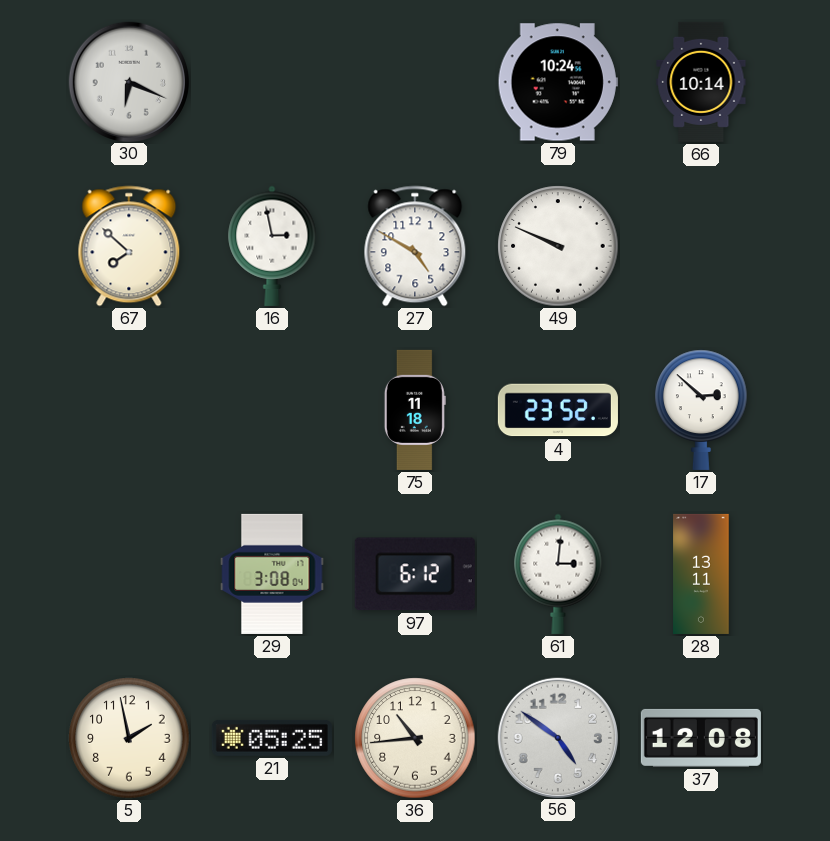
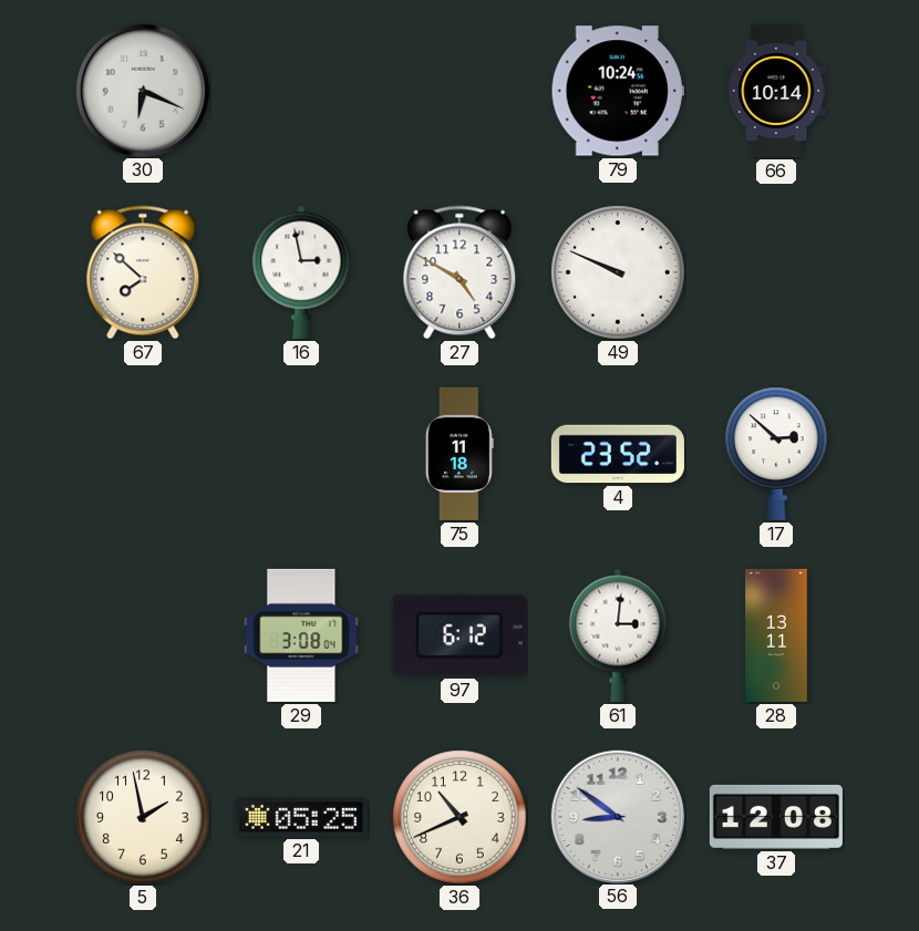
36: 10:44 -> 10:41
56: 4:51 -> 8:51
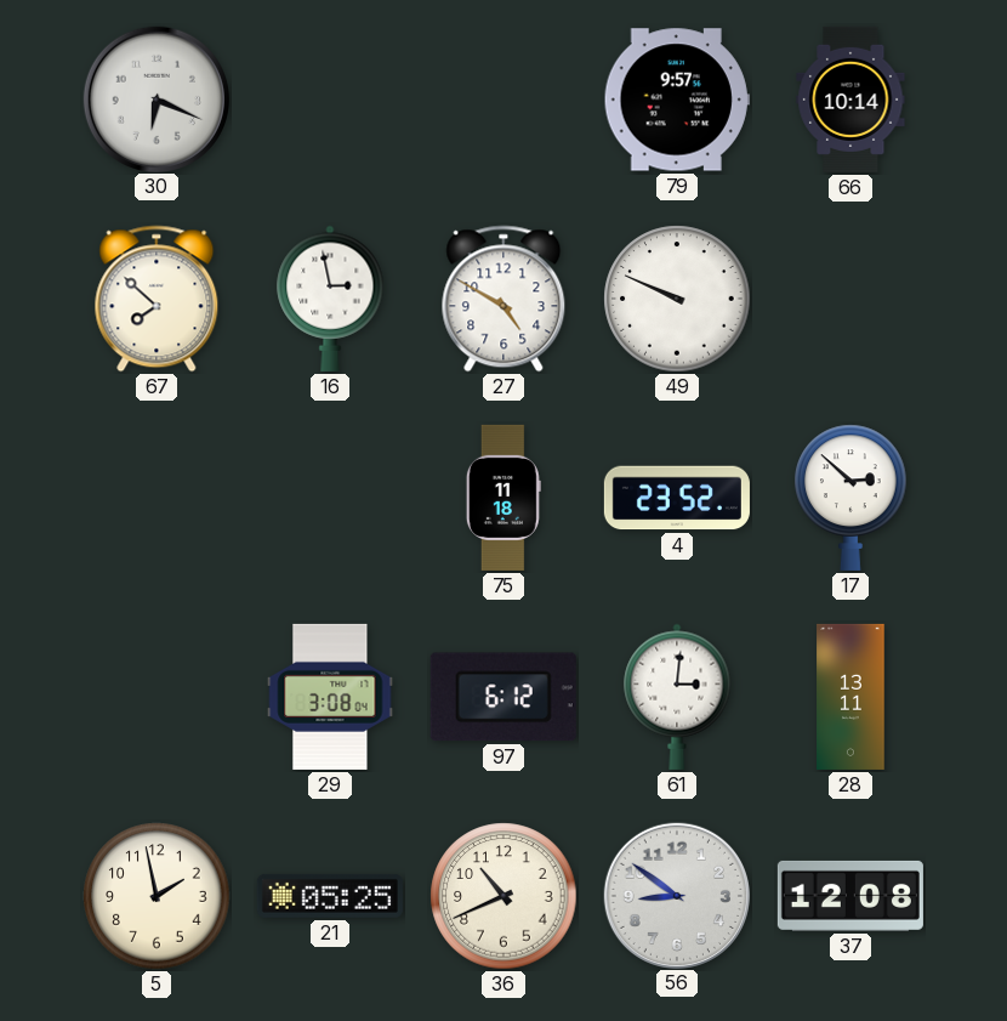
79: 10:24 -> 9:57
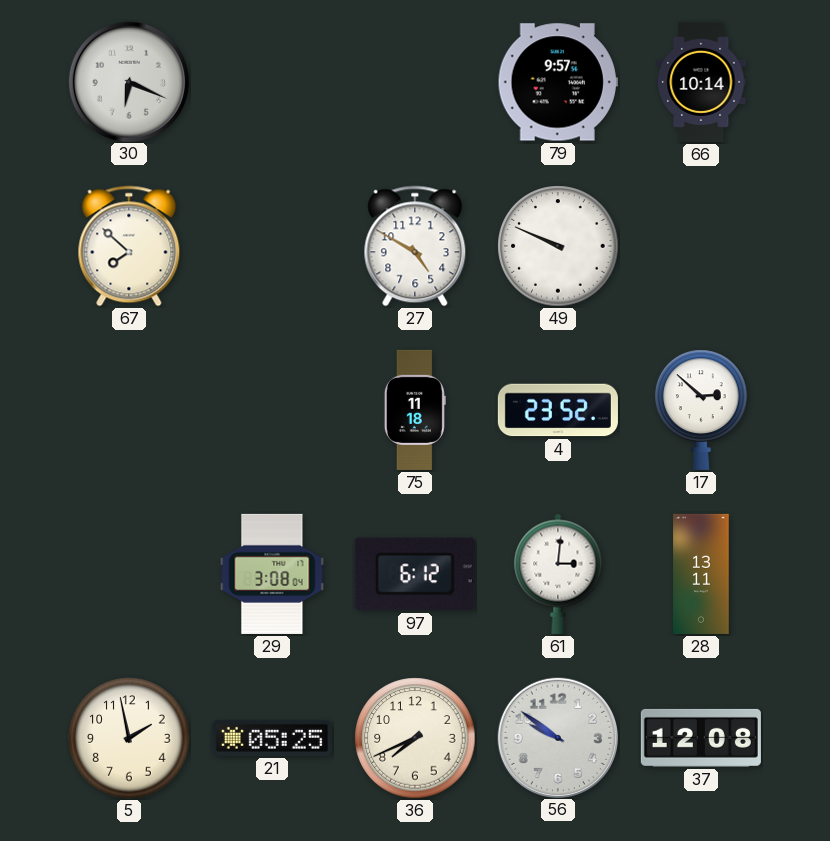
16: 2:58 -> none
36: 10:41 -> 7:41
56: 8:51 -> 9:51
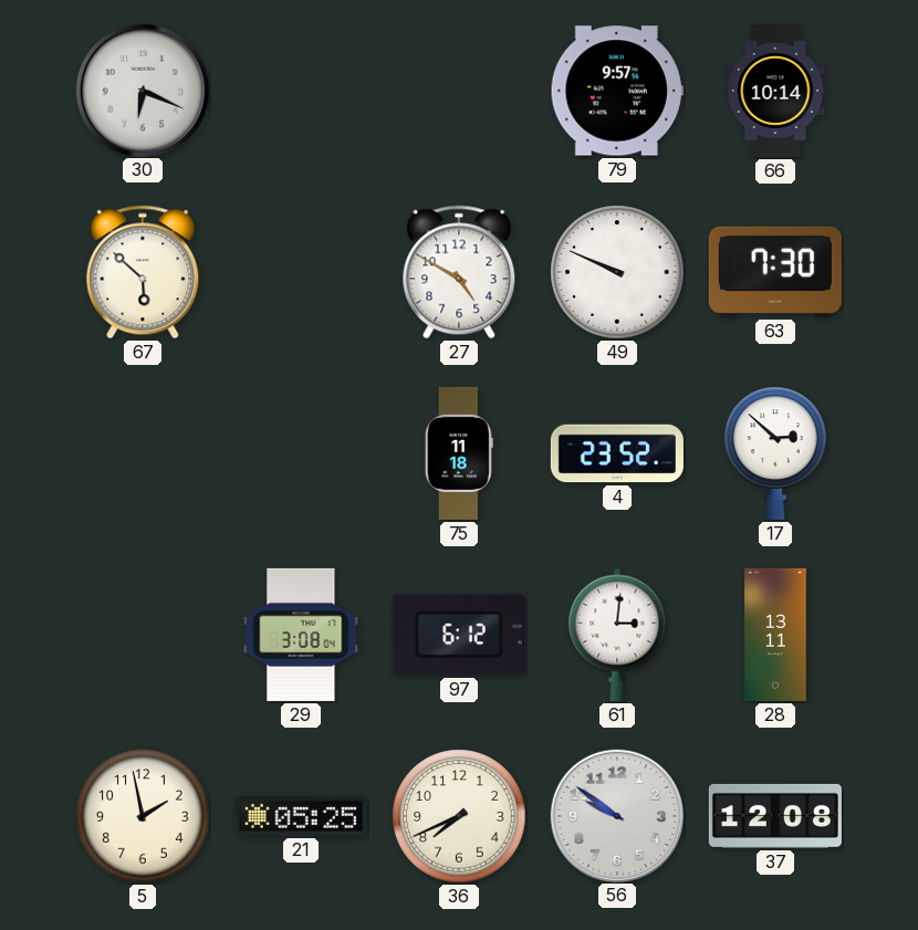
67: 7:52 -> 5:52
63: none -> 7:30
